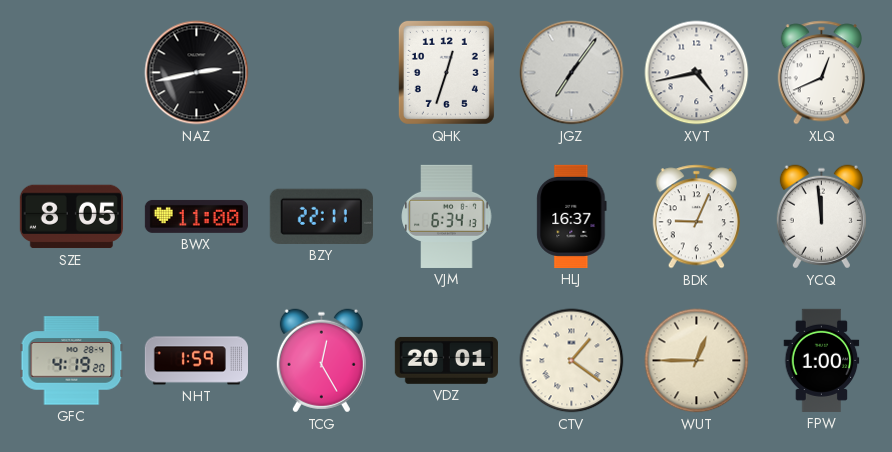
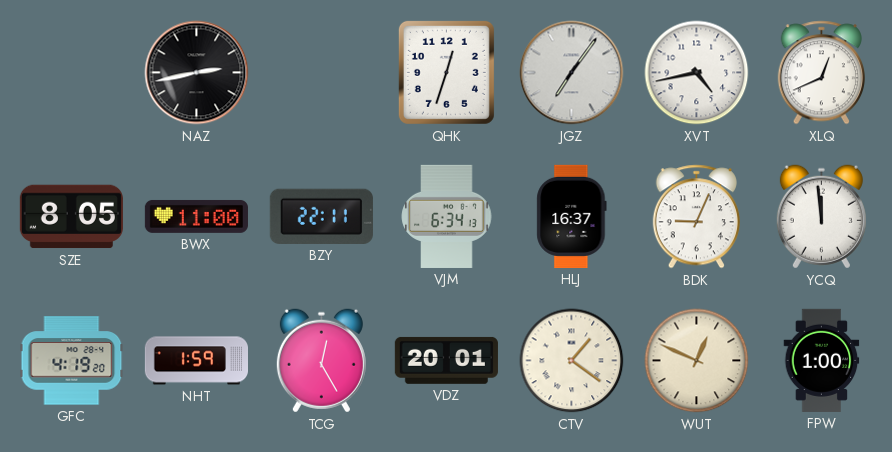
WUT: 12:45 -> 12:49
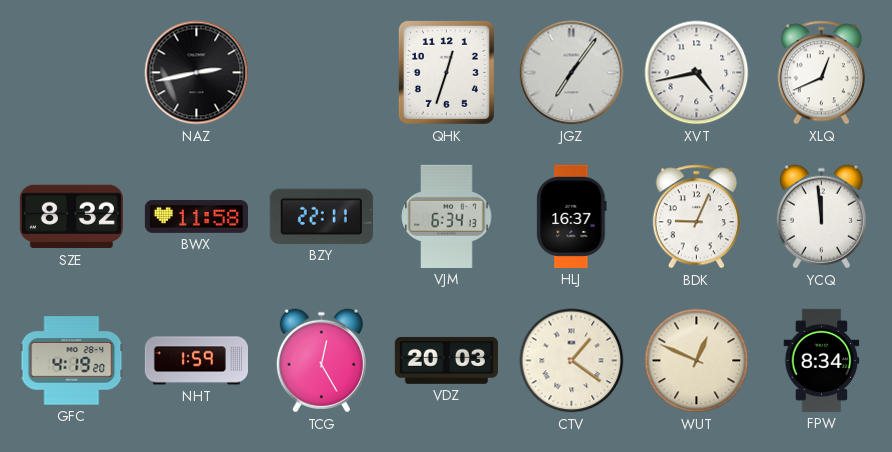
SZE: 8:05 -> 8:32
BWX: 11:00 -> 11:58
VDZ: 20:01 -> 20:03
FPW: 1:00 -> 8:34
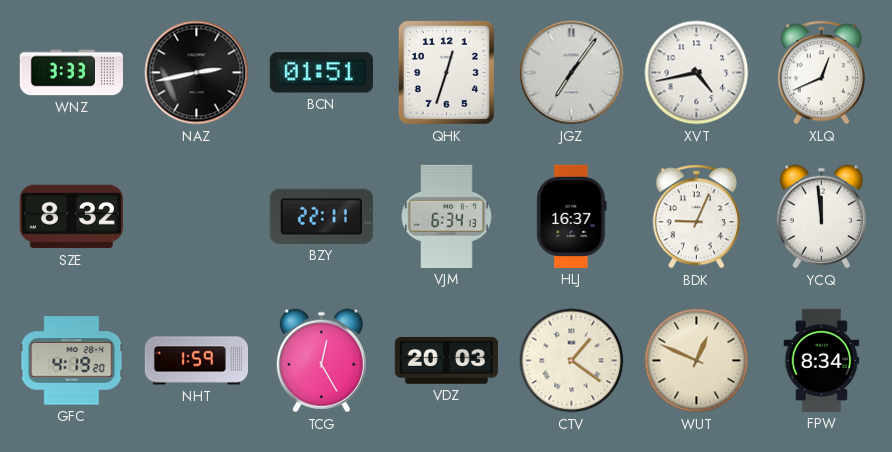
WNZ: none -> 3:33
BCN: none -> 01:51
BWX: 11:58 -> none
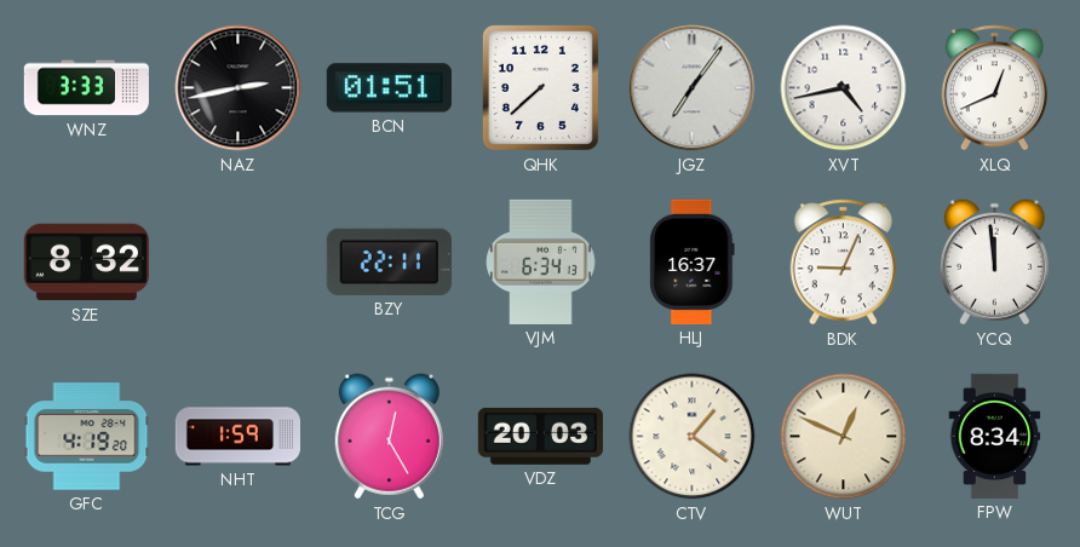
QHK: 12:33 -> 7:38
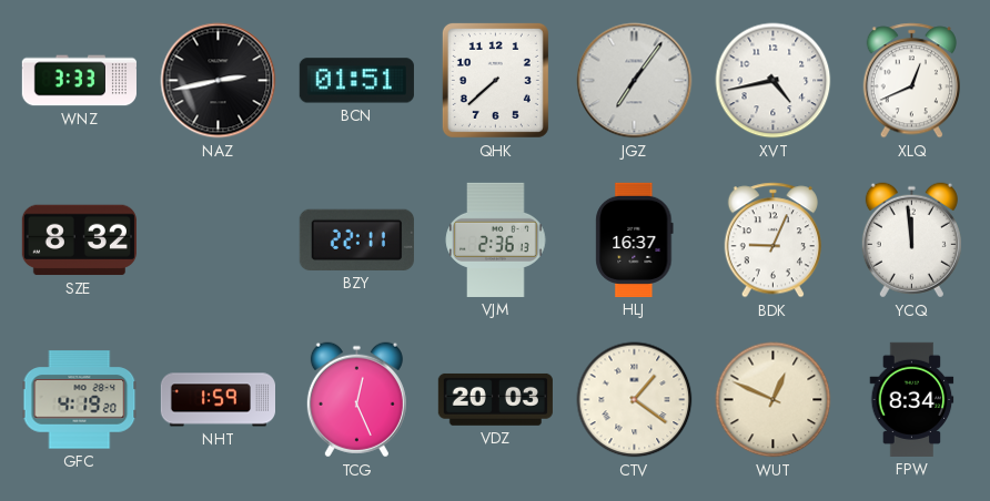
VJM: 6:34 -> 2:36
TCG: 12:25 -> 12:26
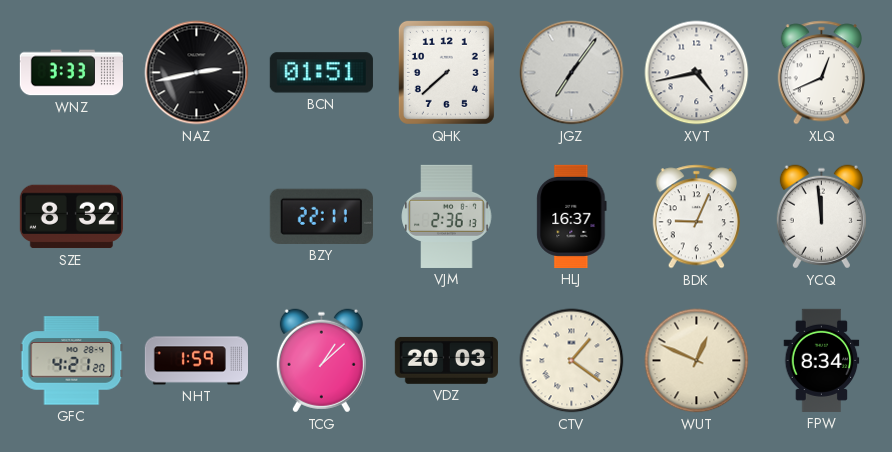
GFC: 4:19 -> 4:21
TCG: 12:26 -> 1:08
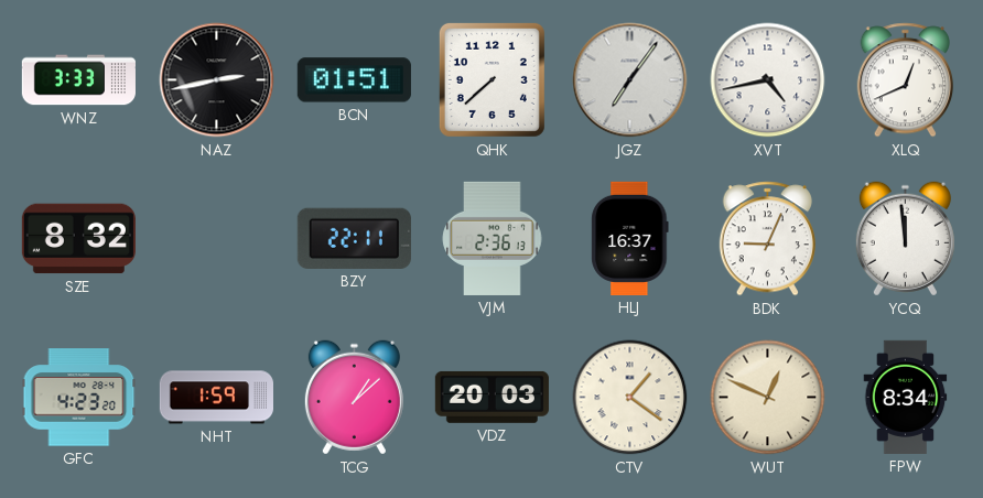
GFC: 4:21 -> 4:23
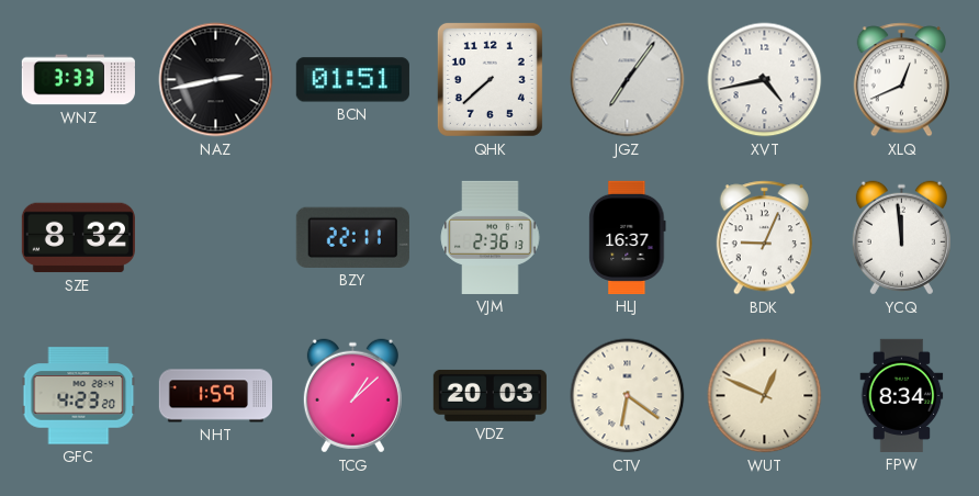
CTV: 1:21 -> 6:21
